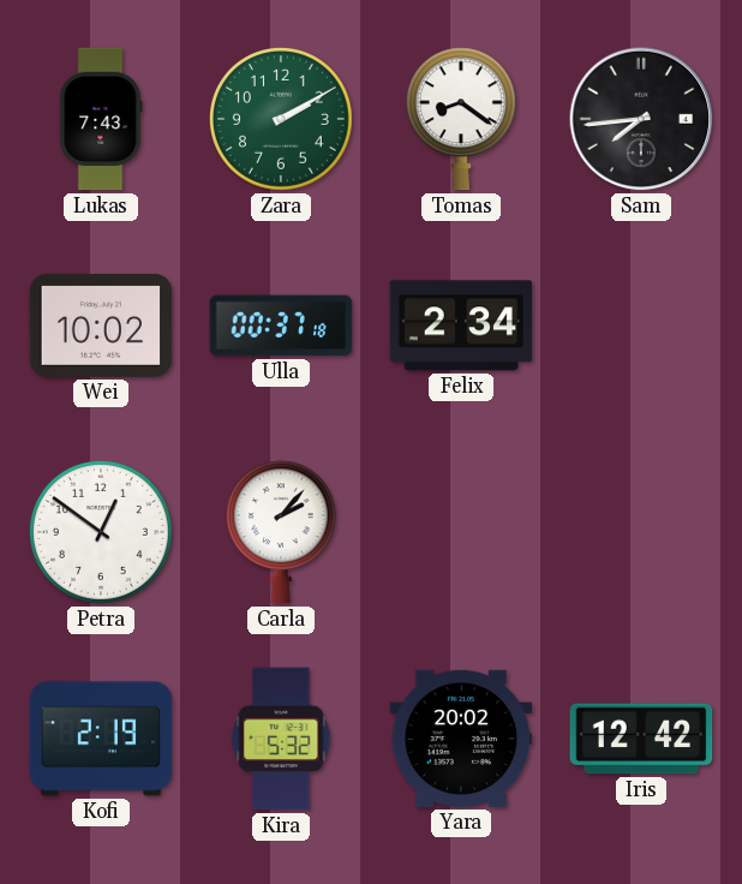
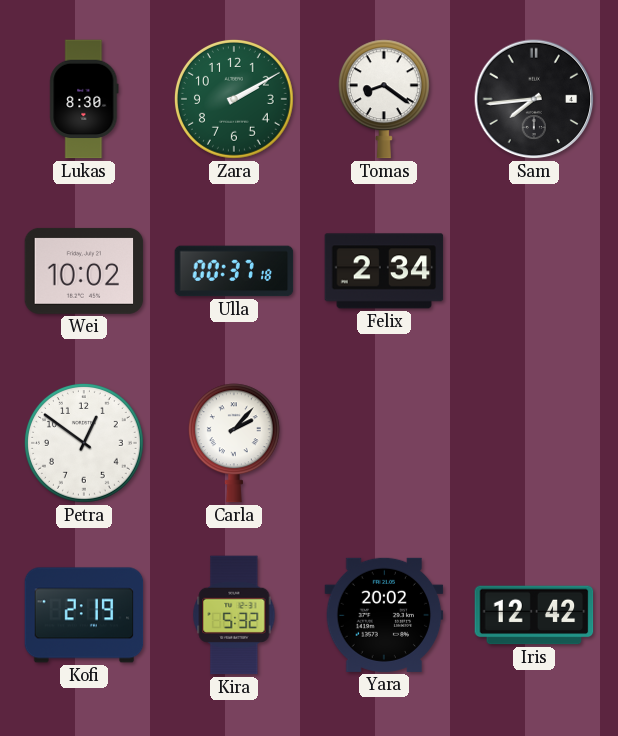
Lukas: 7:43 -> 8:30
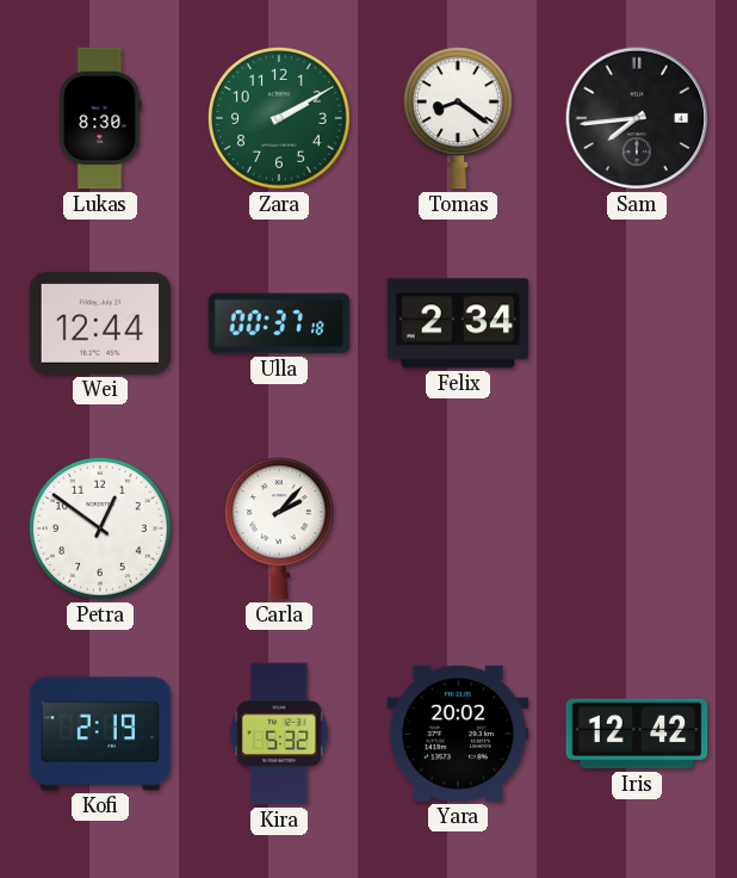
Wei: 10:02 -> 12:44
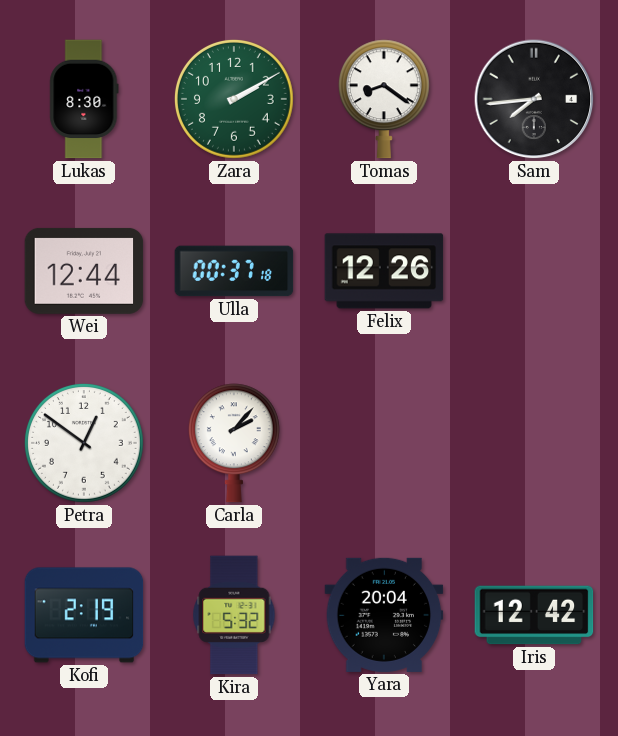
Felix: 2:34 -> 12:26
Yara: 20:02 -> 20:04
